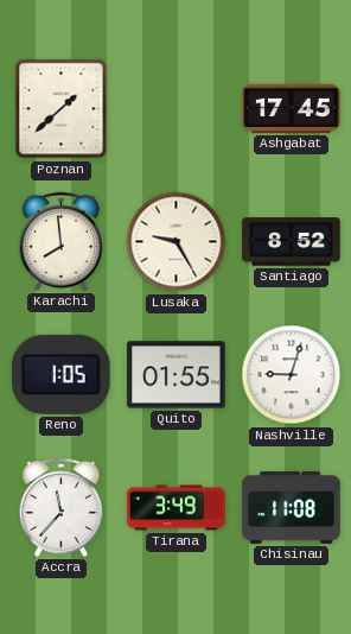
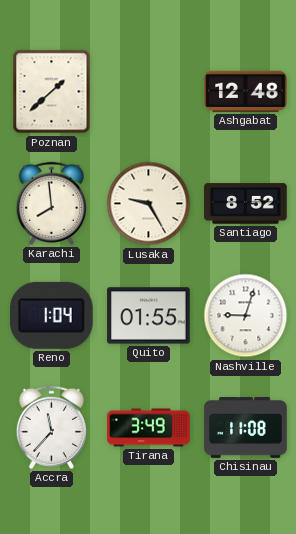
Ashgabat: 17:45 -> 12:48
Reno: 1:05 -> 1:04
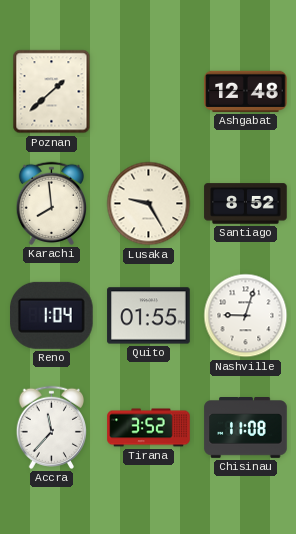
Tirana: 3:49 -> 3:52
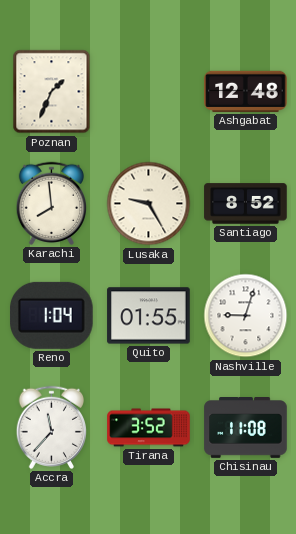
Poznan: 1:38 -> 1:34
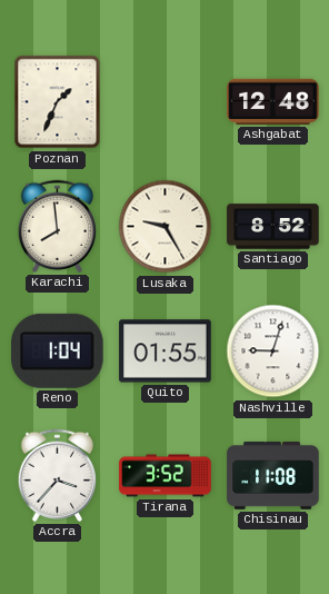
Accra: 11:37 -> 3:37
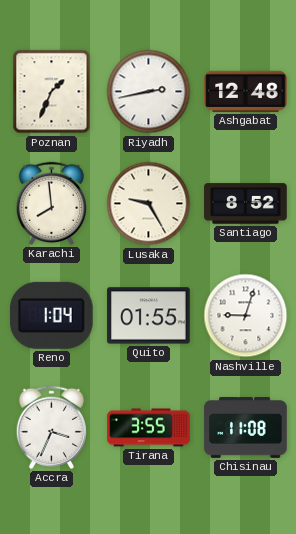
Riyadh: none -> 2:43
Accra: 3:37 -> 3:34
Tirana: 3:52 -> 3:55
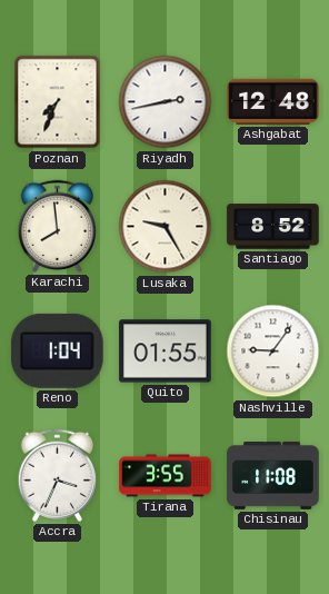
Poznan: 1:34 -> 7:34
Nashville: 9:03 -> 9:06
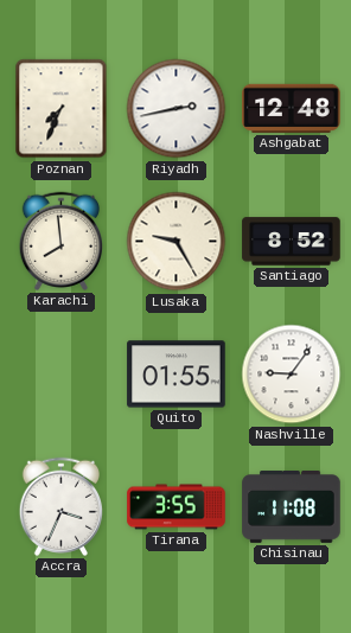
Reno: 1:04 -> none
